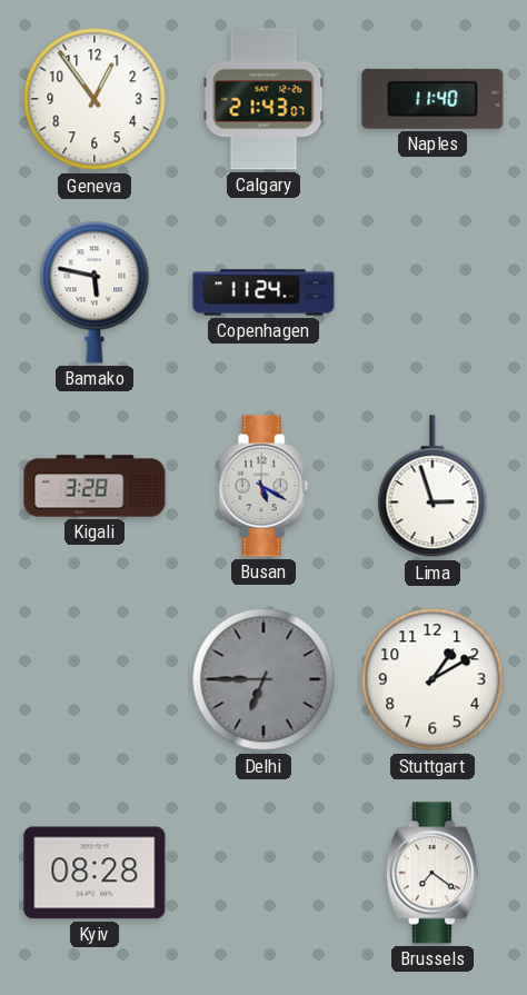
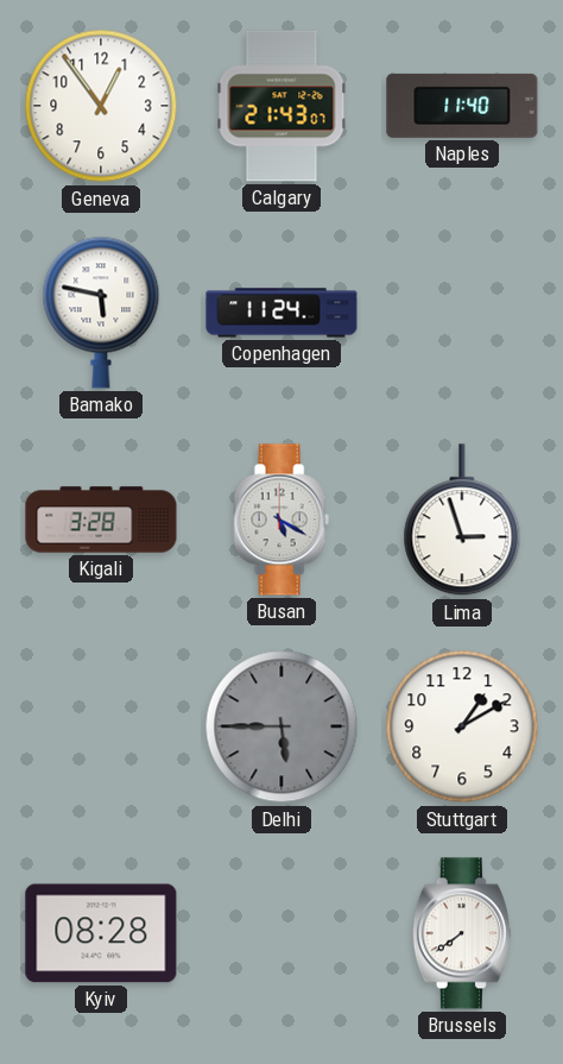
Delhi: 6:45 -> 5:45
Brussels: 7:21 -> 7:39
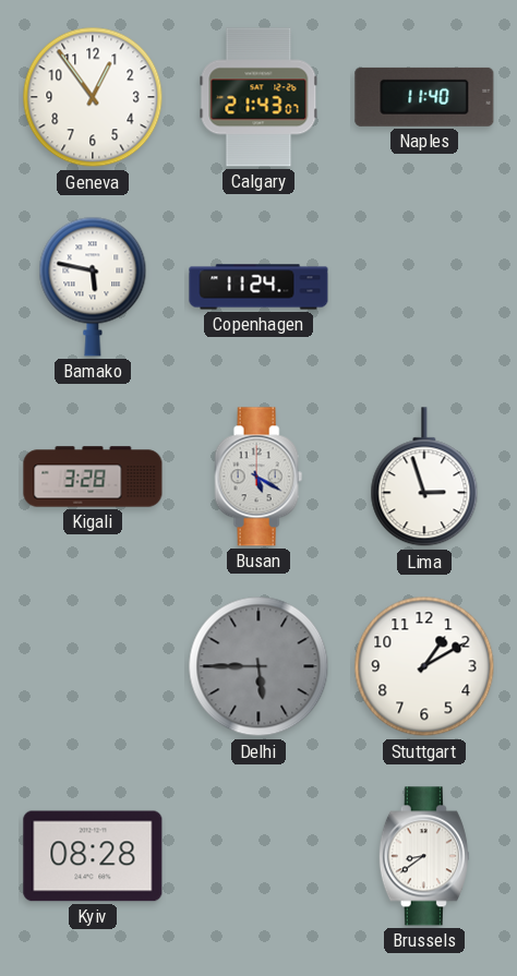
Brussels: 7:39 -> 8:39
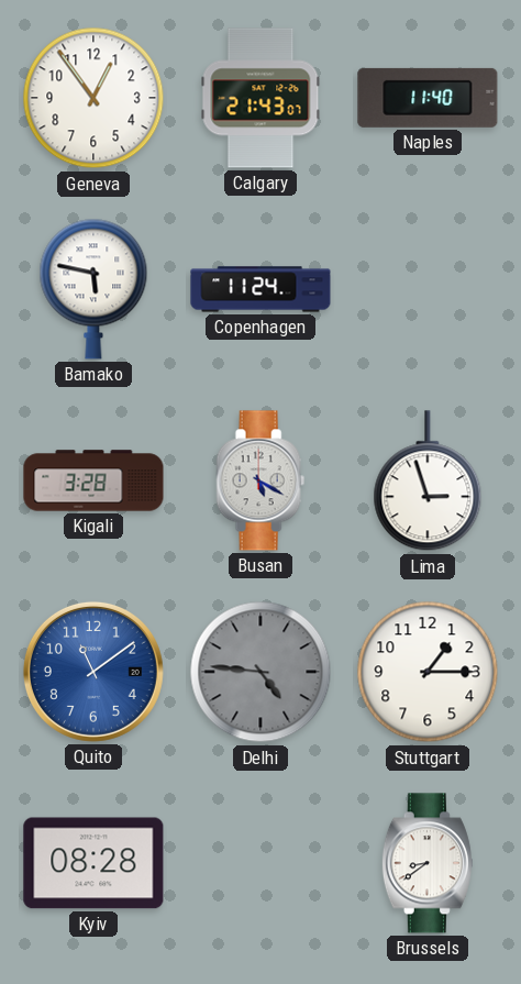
Quito: none -> 11:09
Delhi: 5:45 -> 4:46
Stuttgart: 1:10 -> 1:15
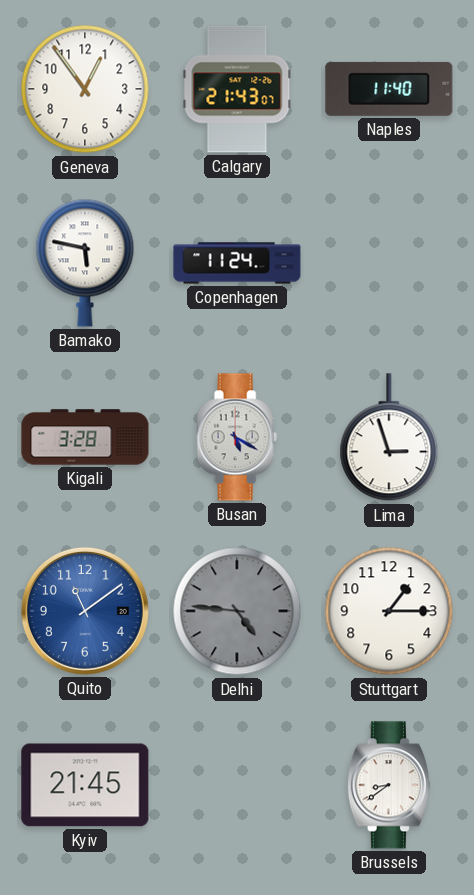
Kyiv: 08:28 -> 21:45
